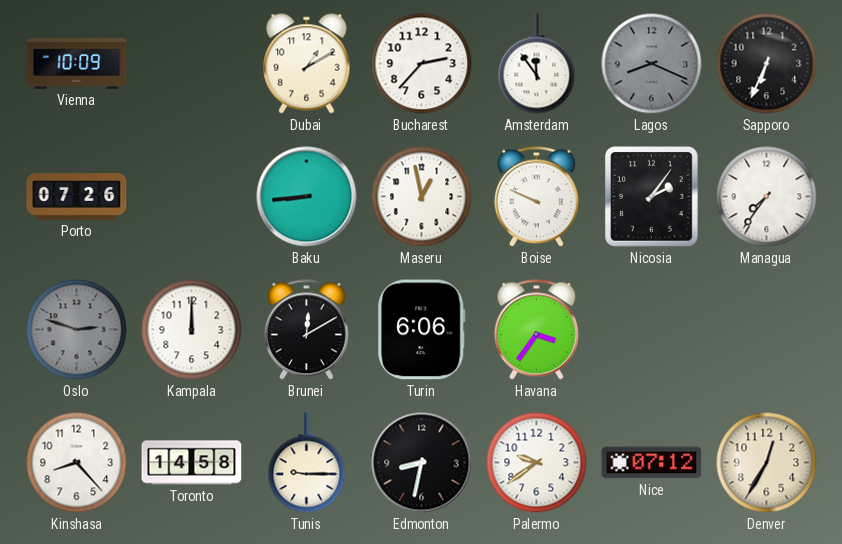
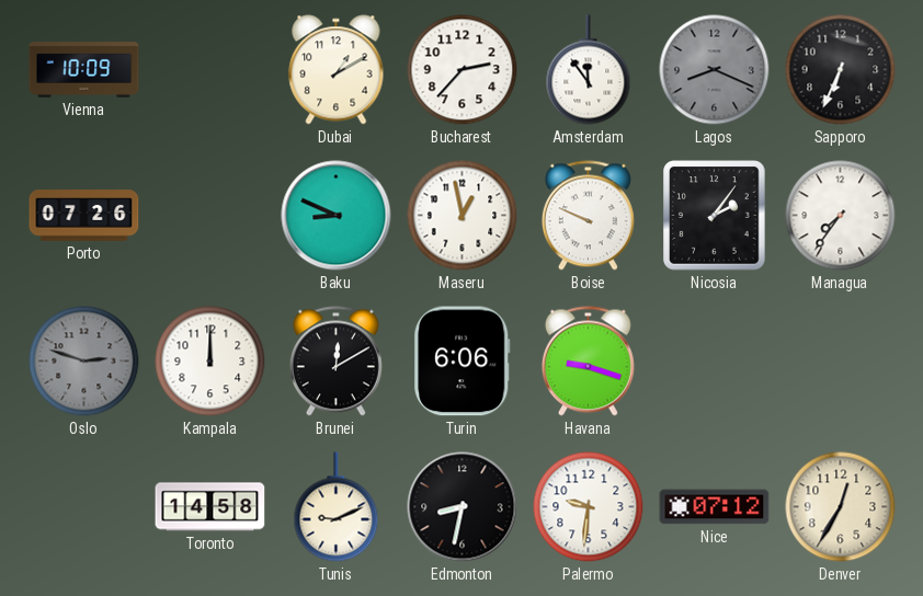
Baku: 8:44 -> 8:49
Havana: 3:36 -> 9:18
Kinshasa: 8:23 -> none
Tunis: 9:15 -> 9:11
Palermo: 9:39 -> 9:31
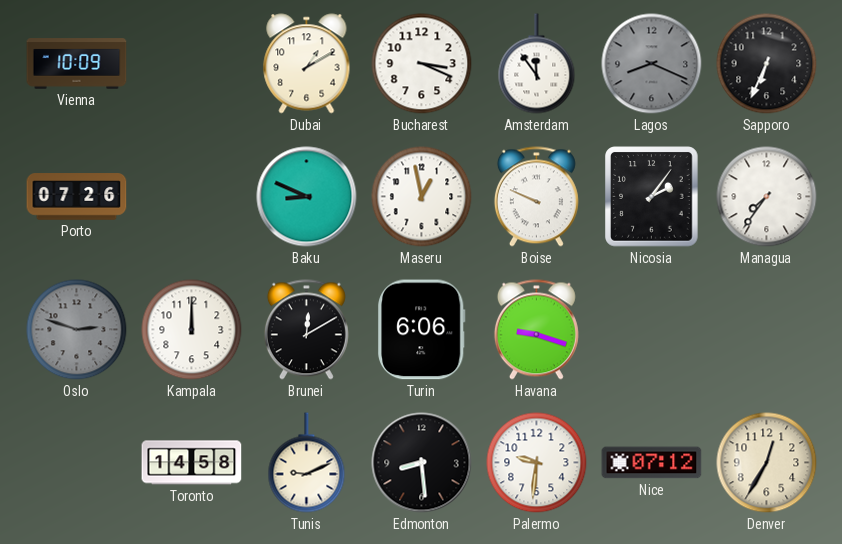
Bucharest: 2:37 -> 3:19
Edmonton: 8:32 -> 8:29
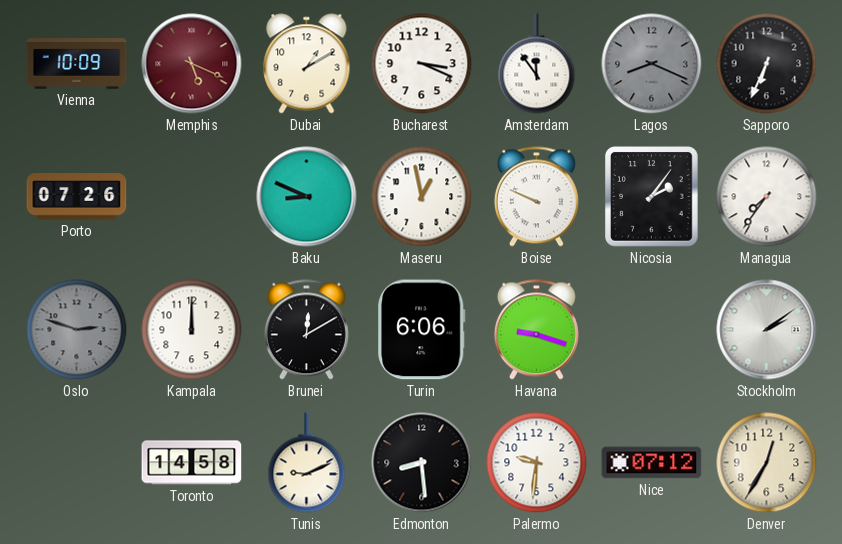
Memphis: none -> 5:19
Stockholm: none -> 2:09
